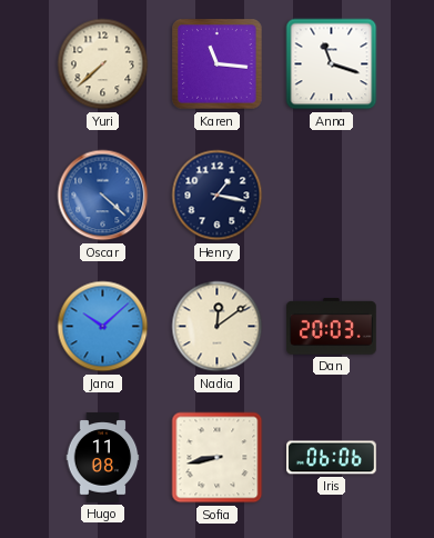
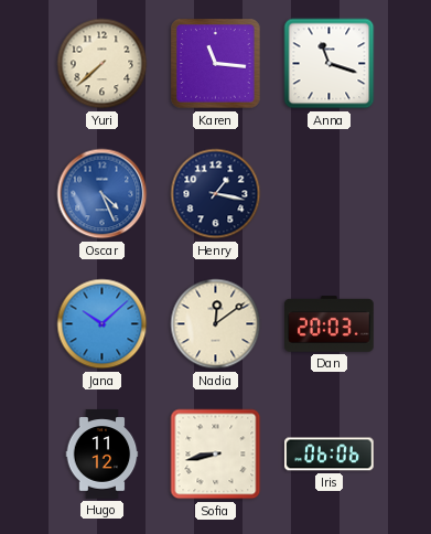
Oscar: 4:22 -> 4:26
Hugo: 11:08 -> 11:12
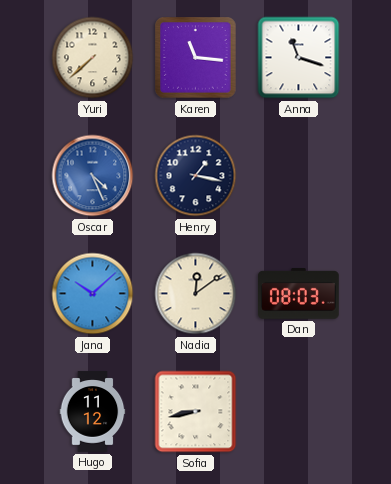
Dan: 20:03 -> 08:03
Iris: 06:06 -> none
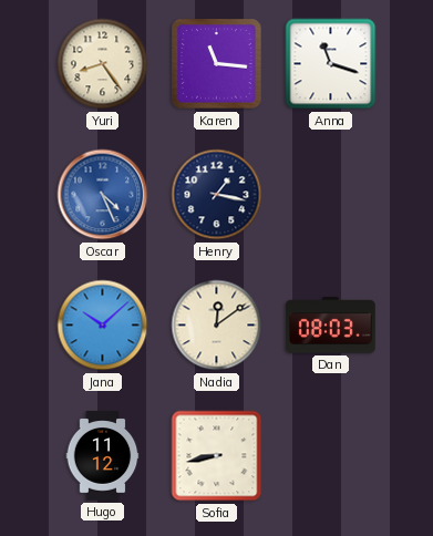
Yuri: 7:38 -> 8:24
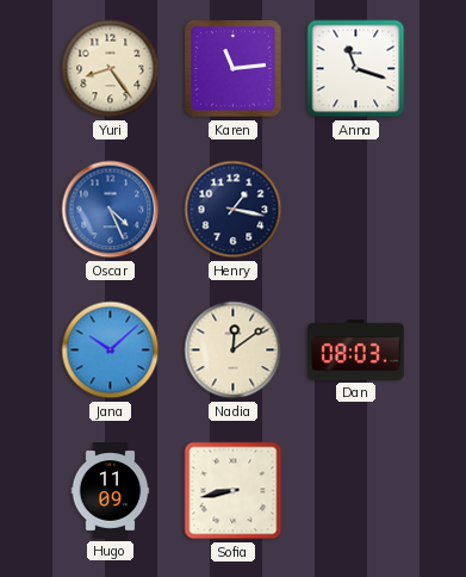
Karen: 11:16 -> 11:14
Hugo: 11:12 -> 11:09
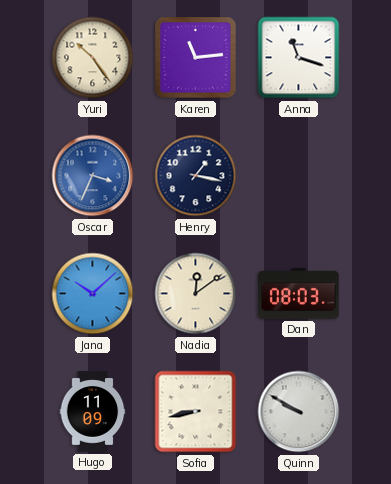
Yuri: 8:24 -> 10:24
Oscar: 4:26 -> 3:34
Quinn: none -> 9:50
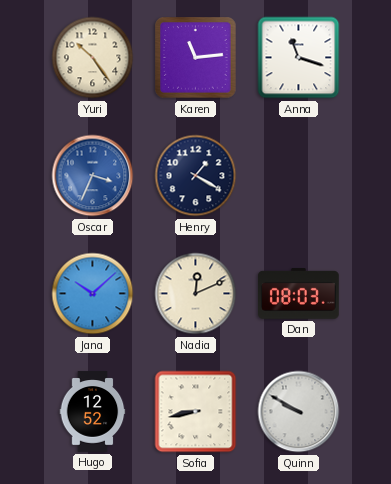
Henry: 1:17 -> 1:20
Nadia: 12:09 -> 12:11
Hugo: 11:09 -> 12:52
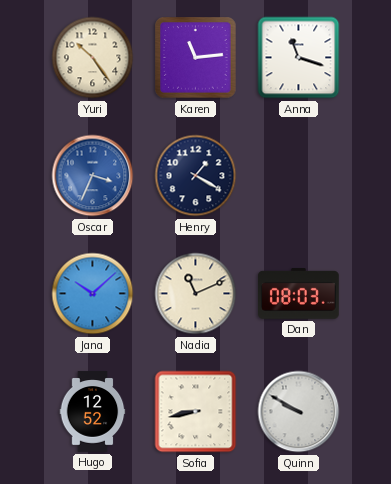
Nadia: 12:11 -> 11:11
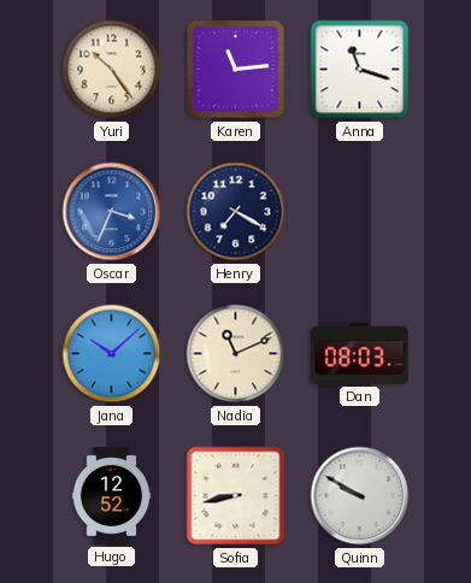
Henry: 1:20 -> 7:20
